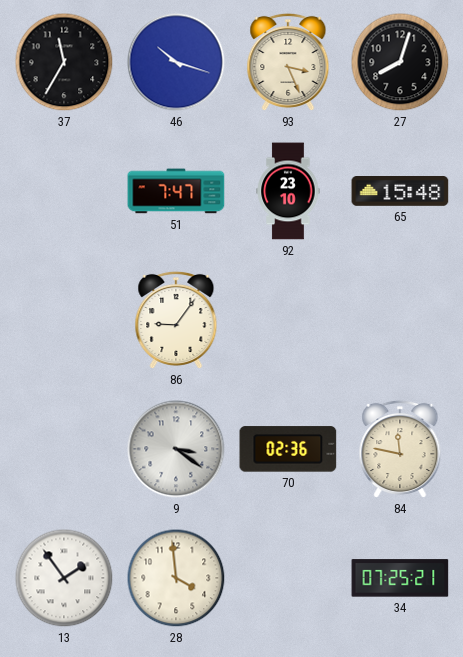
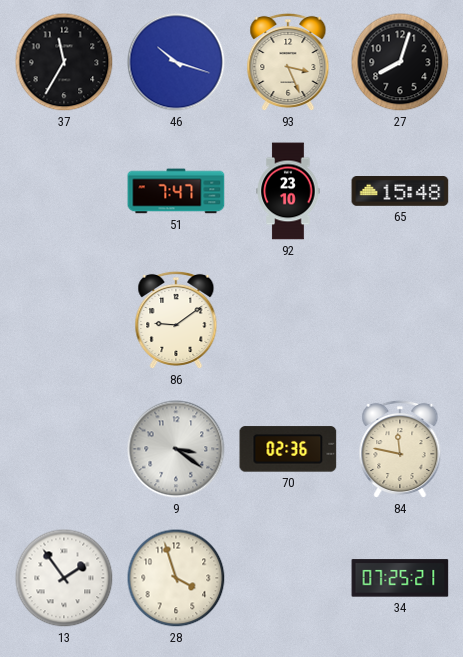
86: 9:06 -> 9:09
28: 3:59 -> 3:57
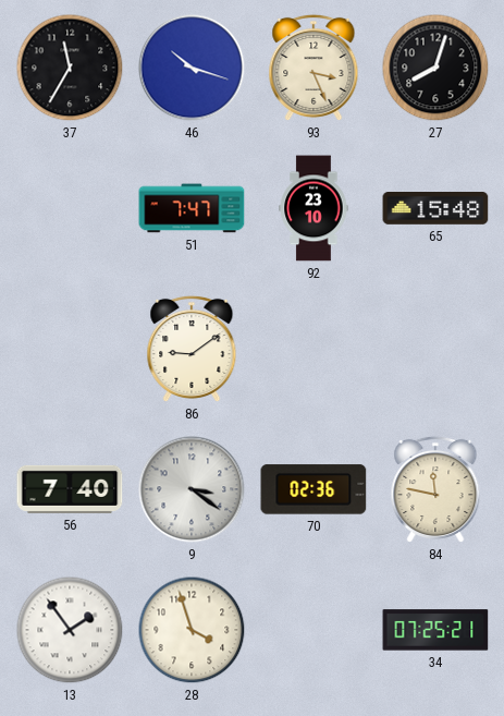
56: none -> 7:40
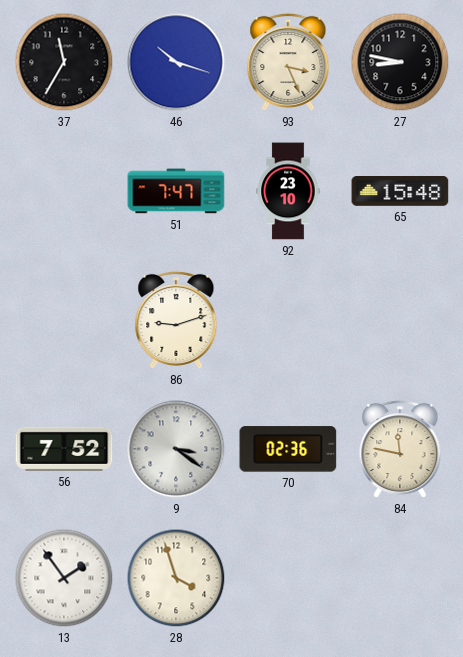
27: 8:03 -> 8:47
86: 9:09 -> 9:12
56: 7:40 -> 7:52
34: 07:25 -> none
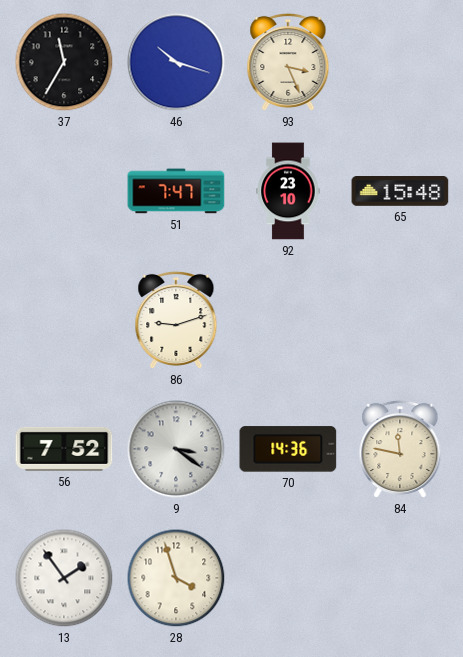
27: 8:47 -> none
70: 02:36 -> 14:36
